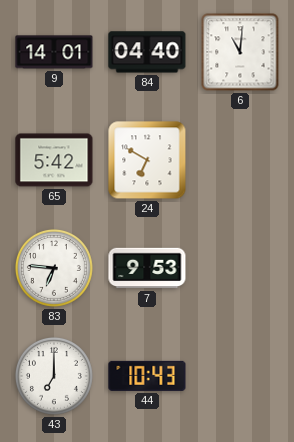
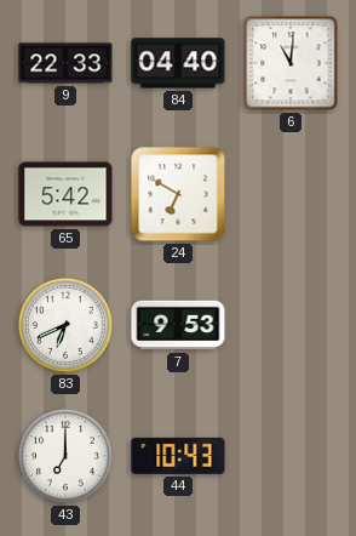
9: 14:01 -> 22:33
83: 6:46 -> 6:41
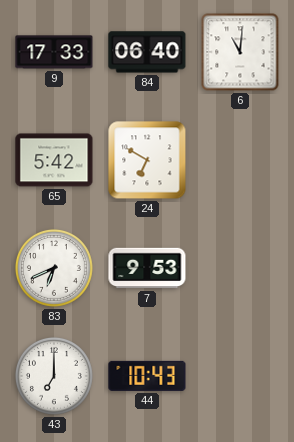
9: 22:33 -> 17:33
84: 04:40 -> 06:40
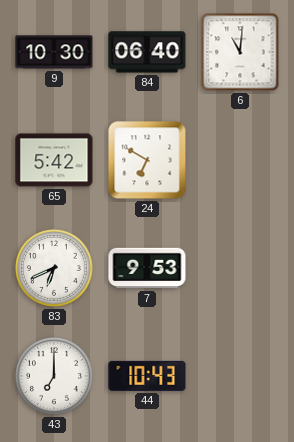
9: 17:33 -> 10:30
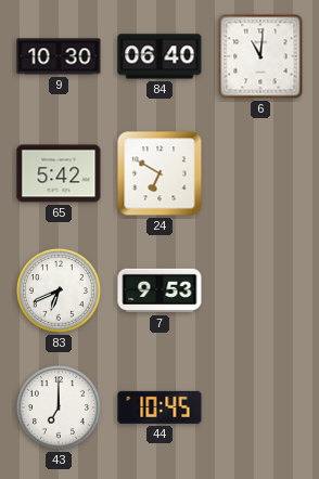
44: 10:43 -> 10:45
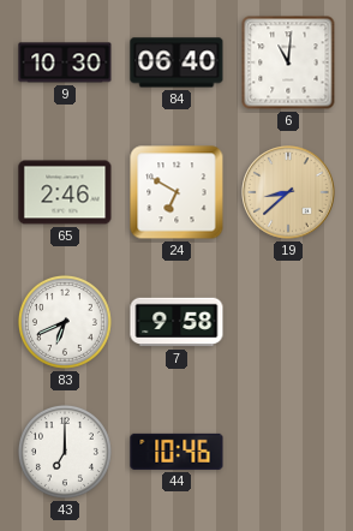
65: 5:42 -> 2:46
19: none -> 8:38
7: 9:53 -> 9:58
44: 10:45 -> 10:46
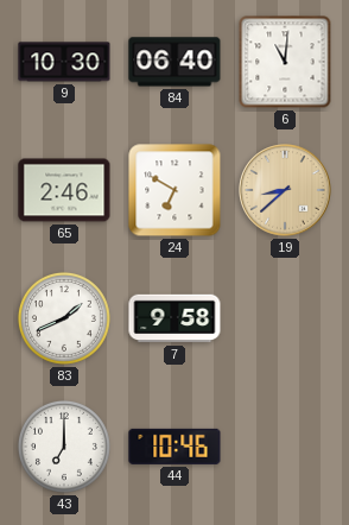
83: 6:41 -> 1:41
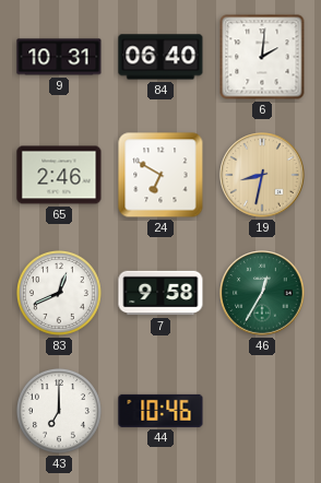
9: 10:30 -> 10:31
6: 11:01 -> 2:01
19: 8:38 -> 8:32
83: 1:41 -> 12:41
46: none -> 12:35
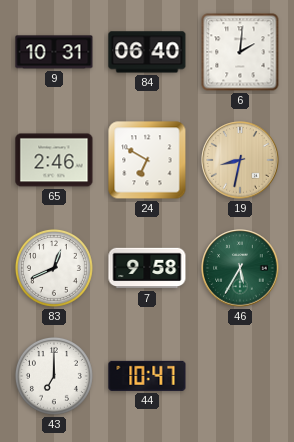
46: 12:35 -> 5:35
44: 10:46 -> 10:47
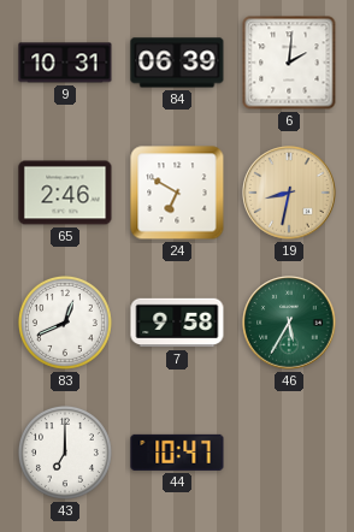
84: 06:40 -> 06:39
